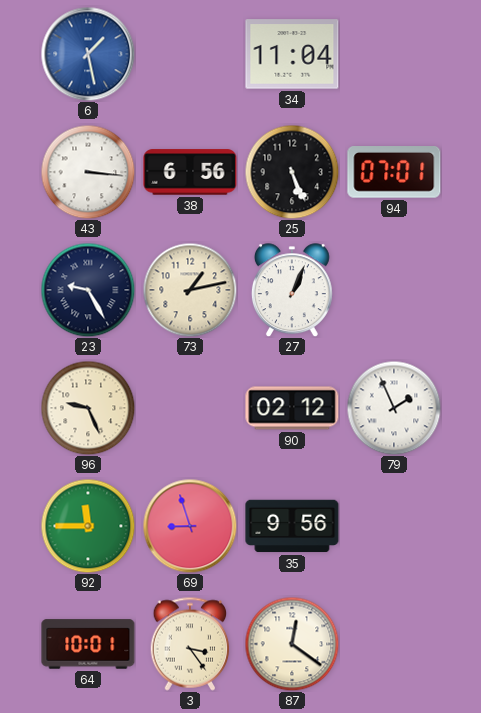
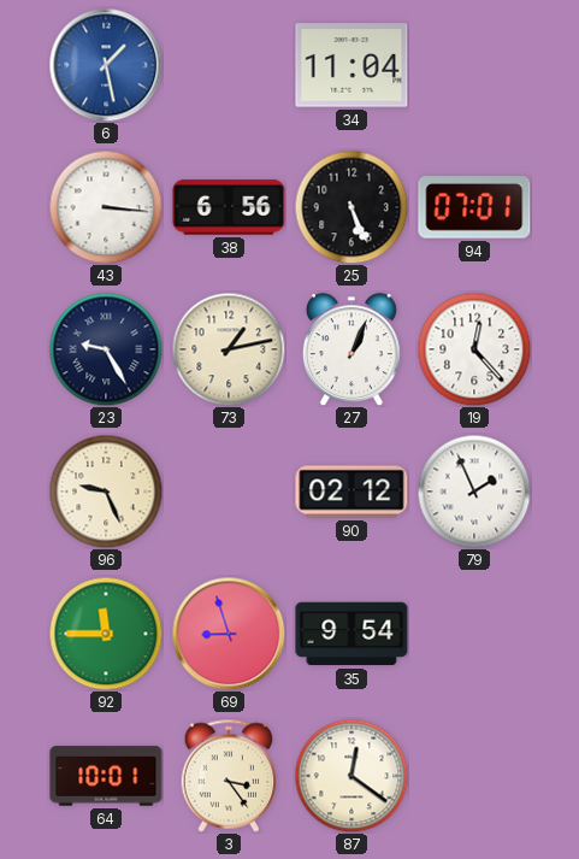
19: none -> 12:23
35: 9:56 -> 9:54
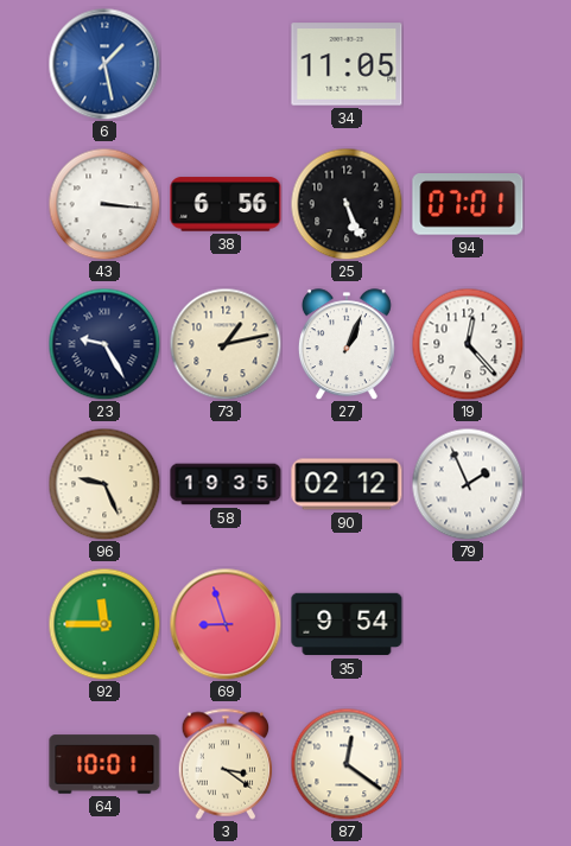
34: 11:04 -> 11:05
58: none -> 19:35
3: 3:24 -> 3:21
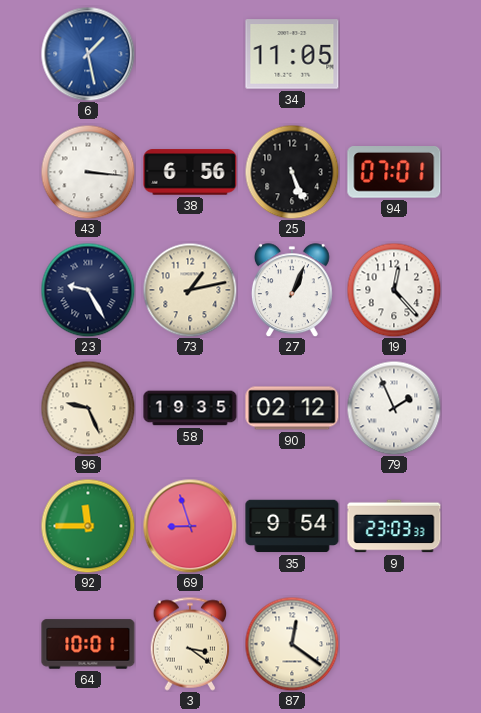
9: none -> 23:03
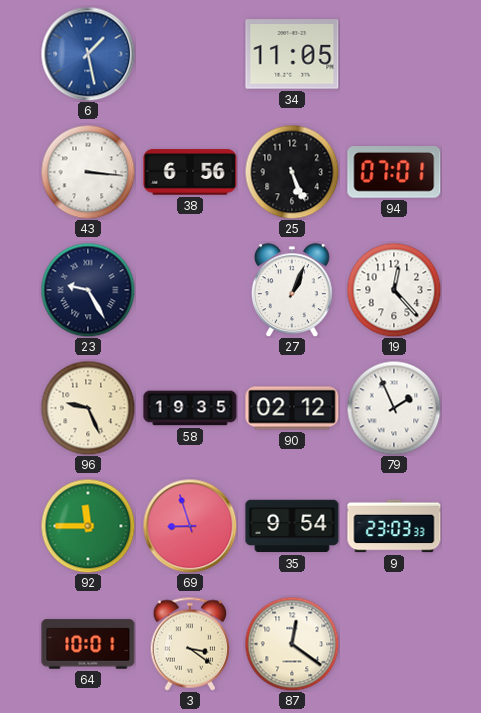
73: 1:13 -> none
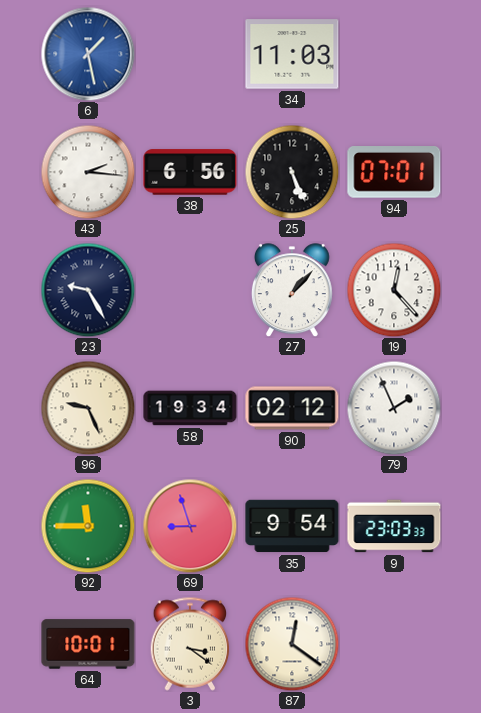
34: 11:05 -> 11:03
43: 3:16 -> 2:16
27: 1:04 -> 1:07
58: 19:35 -> 19:34
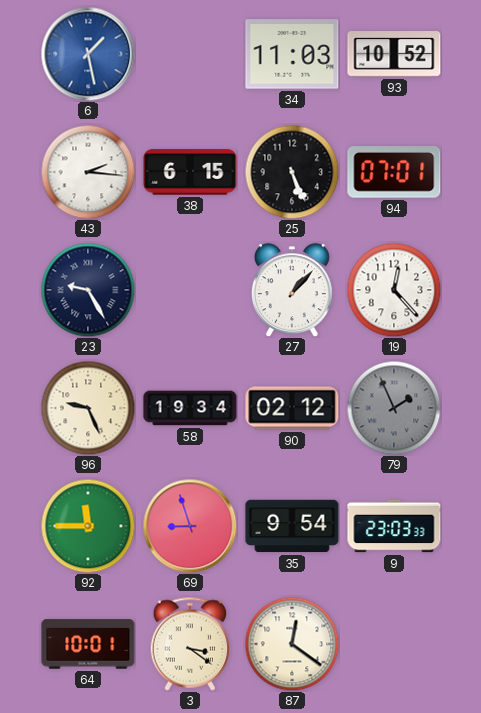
93: none -> 10:52
38: 6:56 -> 6:15
79 dial: white -> grey
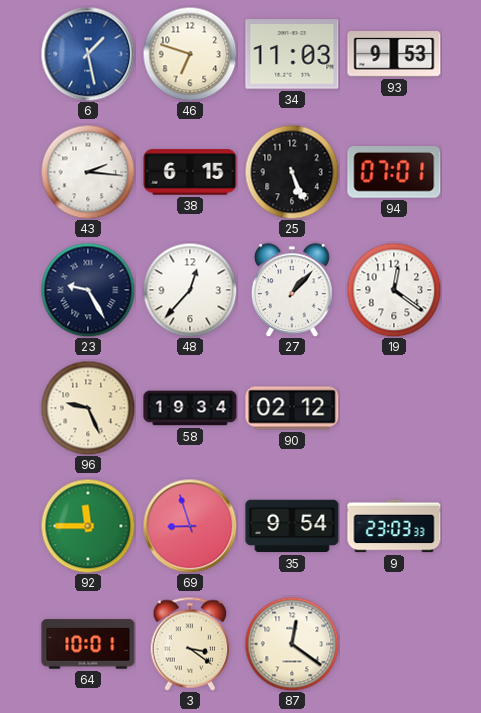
46: none -> 6:48
93: 10:52 -> 9:53
48: none -> 12:37
19: 12:23 -> 12:21
79: 1:56 -> none
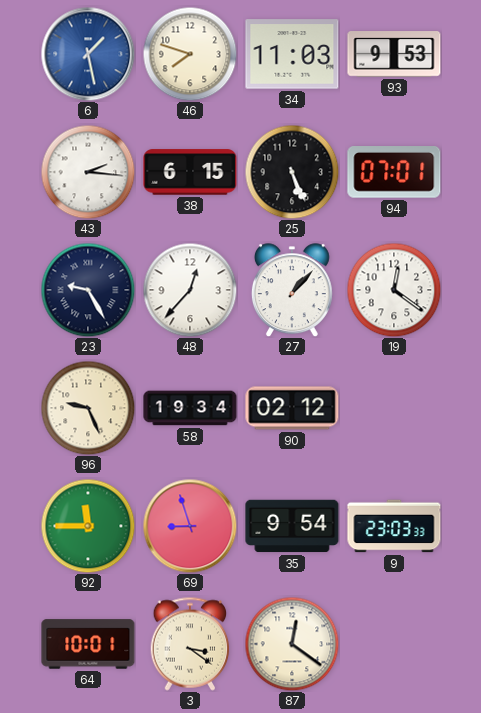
46: 6:48 -> 7:48
